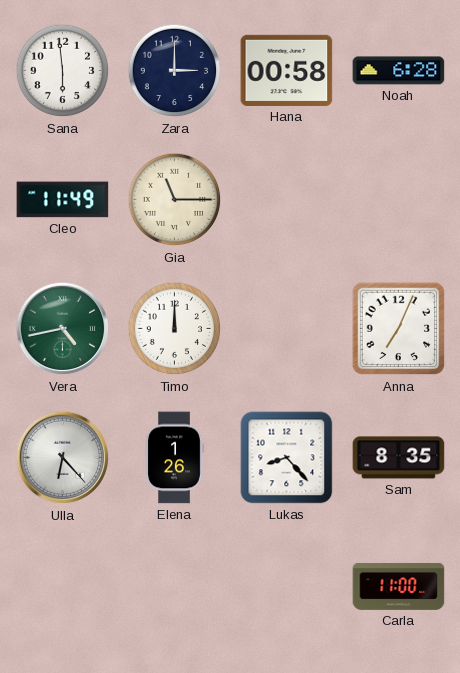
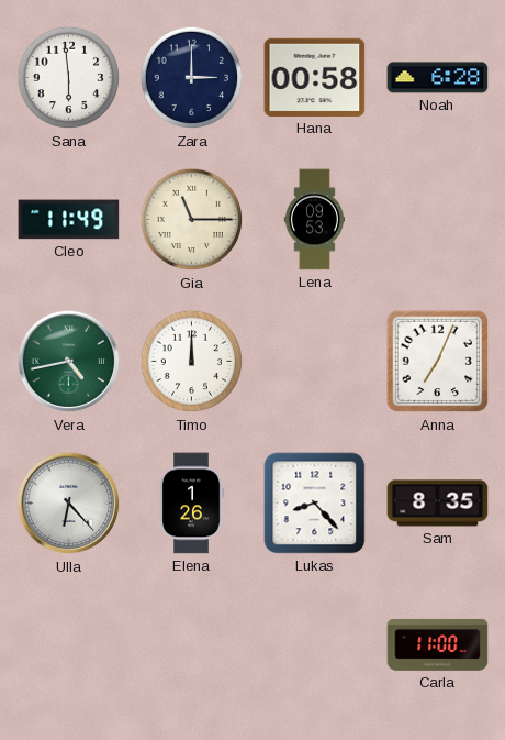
Lena: none -> 09:53
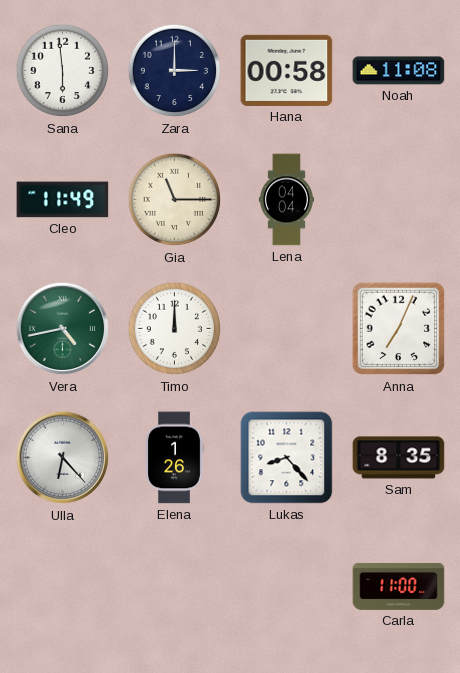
Noah: 6:28 -> 11:08
Lena: 09:53 -> 04:04
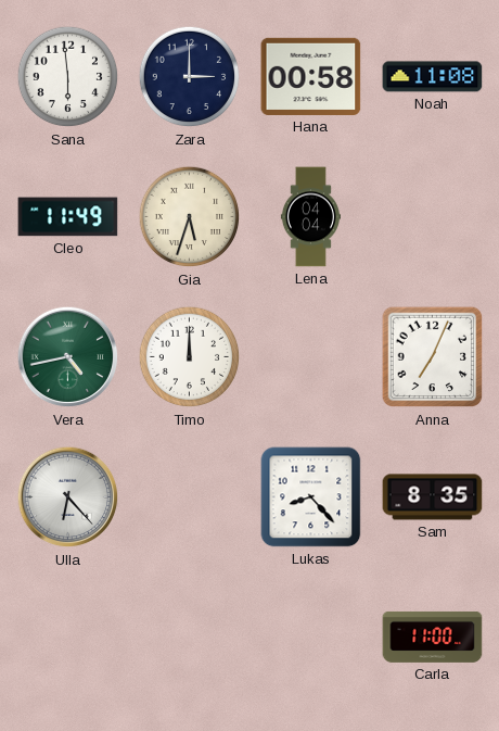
Gia: 11:15 -> 5:33
Elena: 1:26 -> none
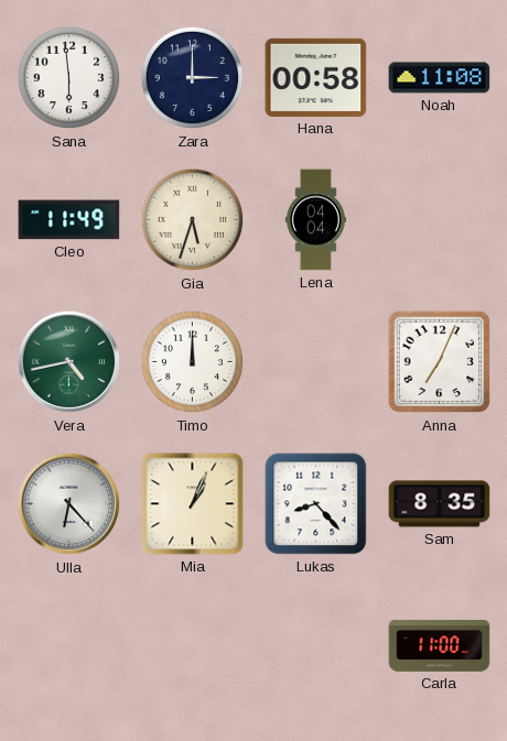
Mia: none -> 1:04
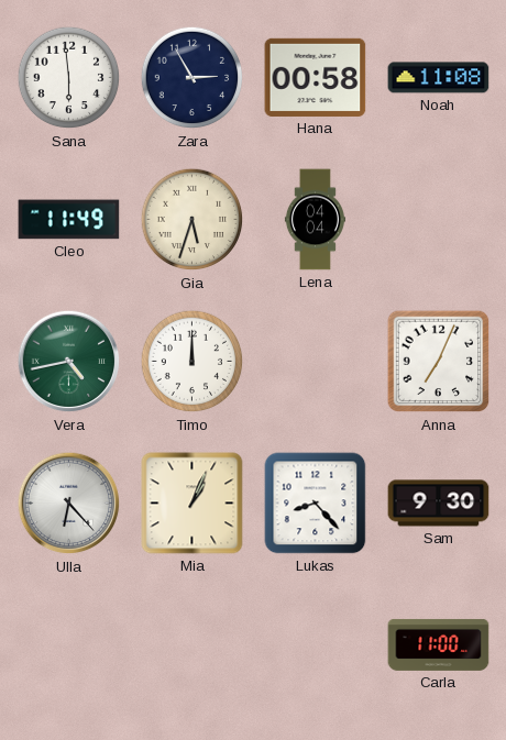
Zara: 3:00 -> 2:55
Sam: 8:35 -> 9:30
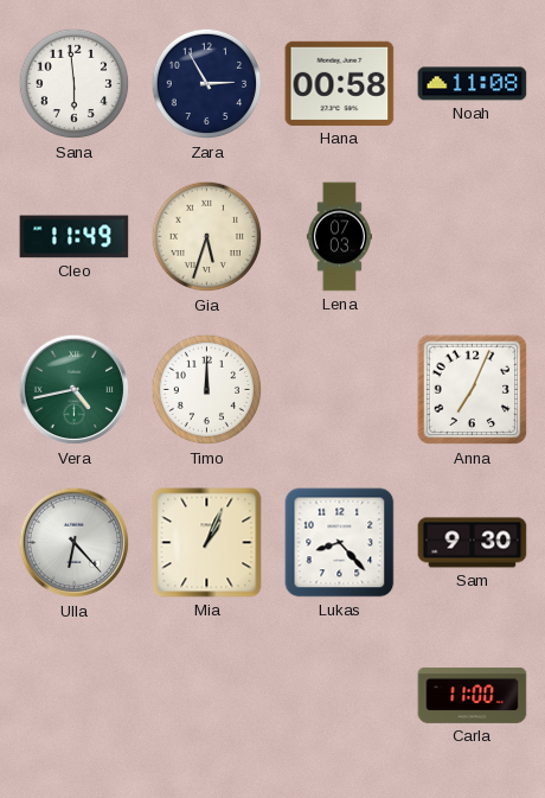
Lena: 04:04 -> 07:03
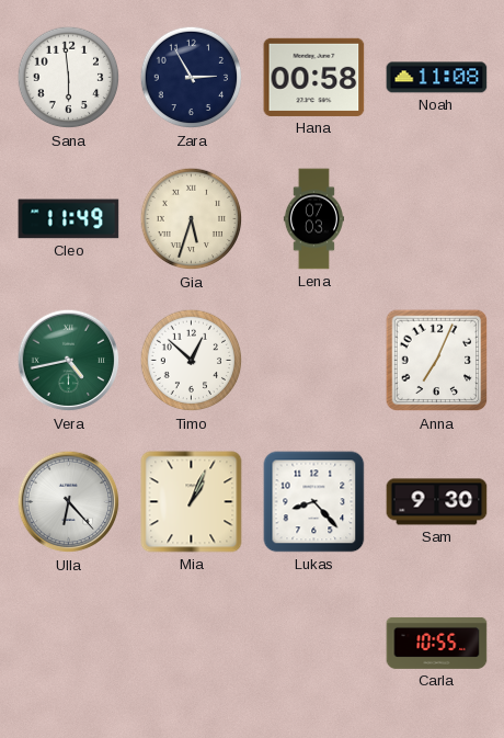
Timo: 12:00 -> 12:52
Carla: 11:00 -> 10:55
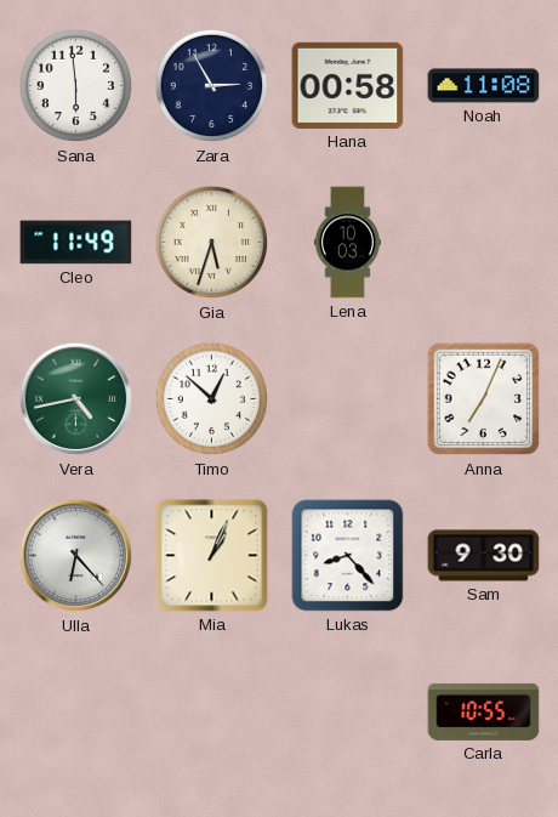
Lena: 07:03 -> 10:03
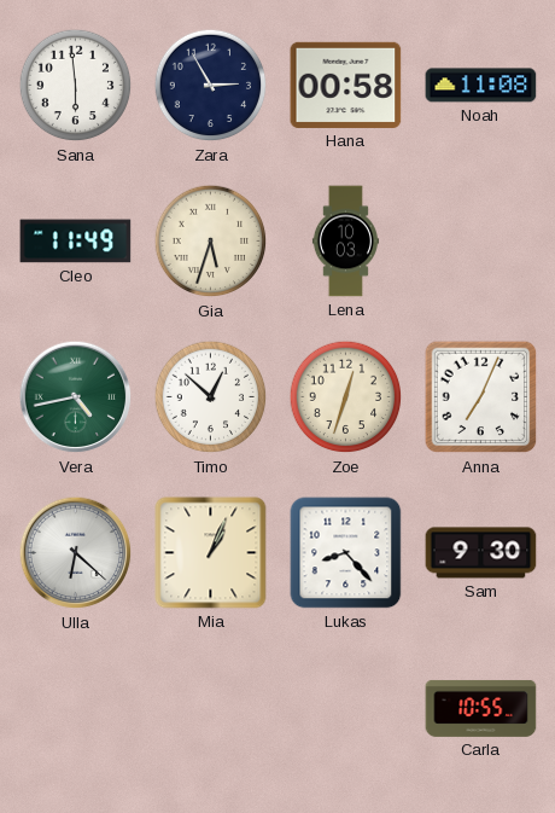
Zoe: none -> 12:33
Ulla: 6:23 -> 6:22
